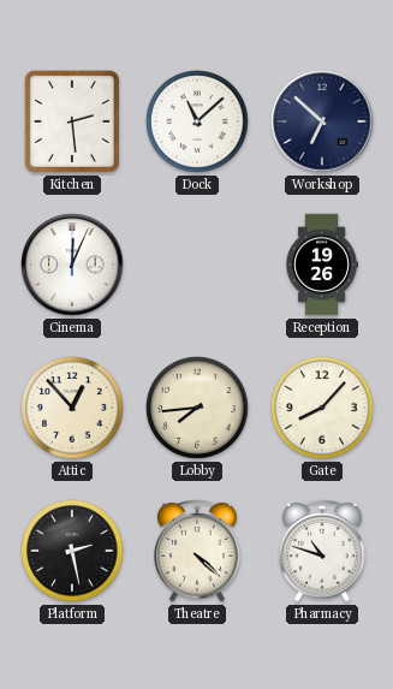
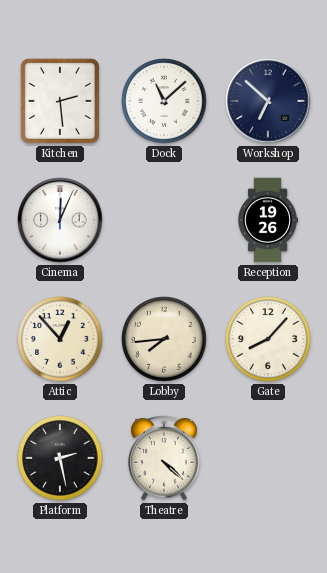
Pharmacy: 10:48 -> none
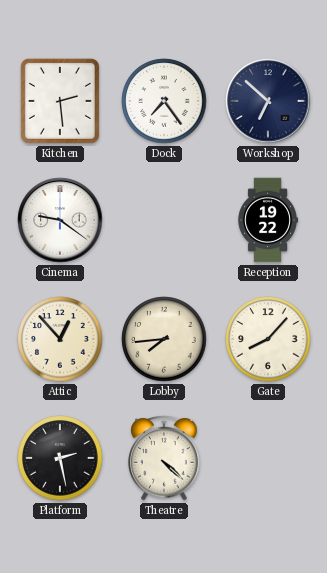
Dock: 11:08 -> 7:24
Cinema: 12:04 -> 9:21
Reception: 19:26 -> 19:22
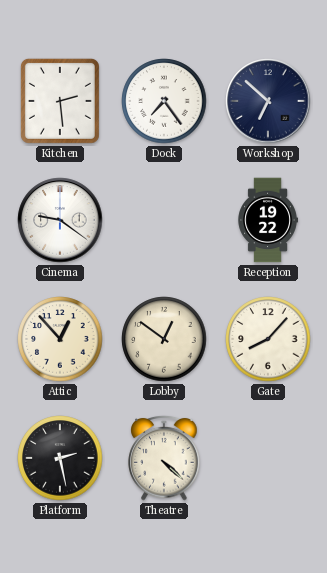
Lobby: 7:44 -> 12:51
